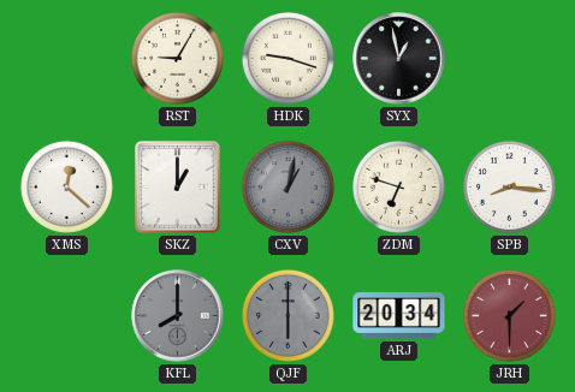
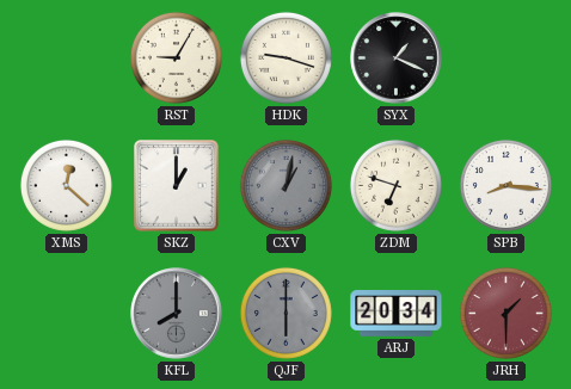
SYX: 12:58 -> 1:19
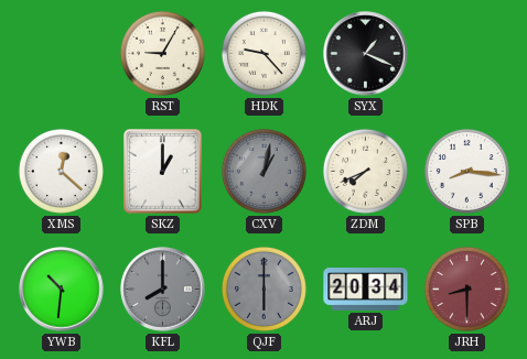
HDK: 9:18 -> 9:23
ZDM: 6:48 -> 7:41
YWB: none -> 10:31
JRH: 1:30 -> 8:30
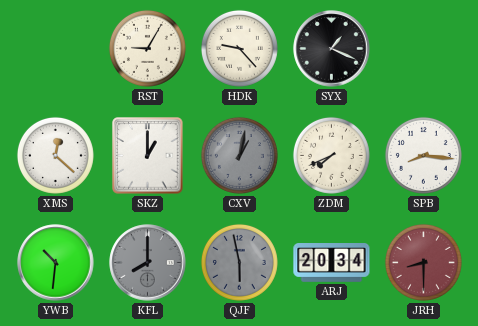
QJF: 6:00 -> 5:58
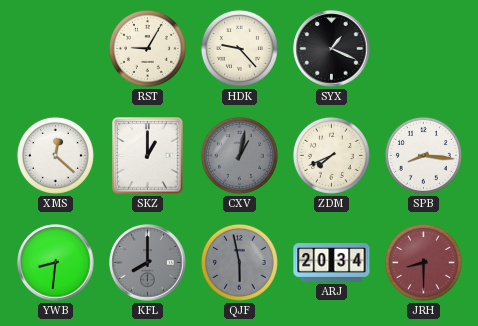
YWB: 10:31 -> 8:31
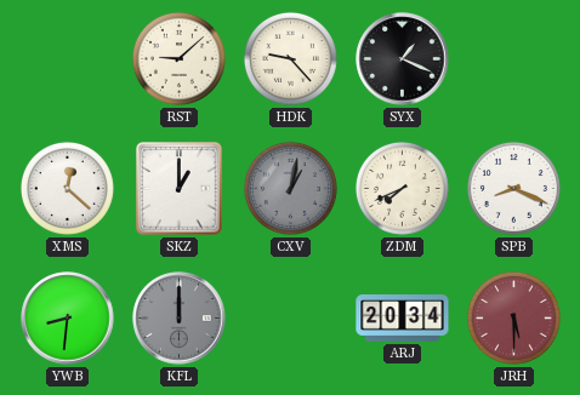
RST: 9:05 -> 9:08
SPB: 8:16 -> 8:19
KFL: 8:00 -> 12:00
QJF: 5:58 -> none
JRH: 8:30 -> 5:30
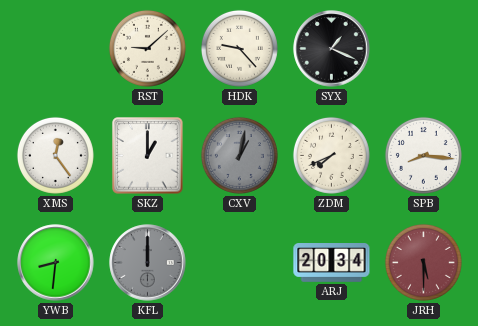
XMS: 12:22 -> 12:24
SPB: 8:19 -> 8:16
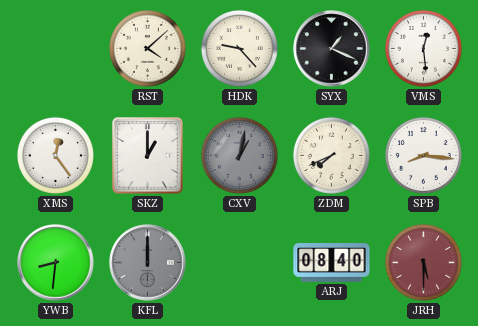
RST: 9:08 -> 4:08
VMS: none -> 12:29
ARJ: 20:34 -> 08:40
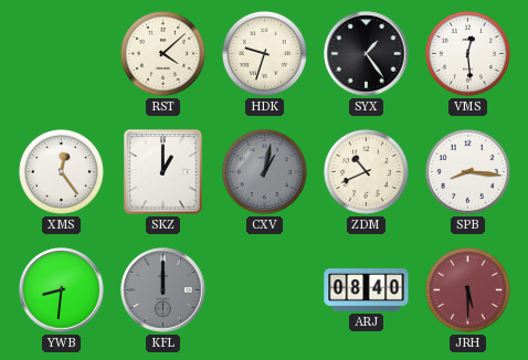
HDK: 9:23 -> 9:33
SYX: 1:19 -> 1:24
ZDM: 7:41 -> 10:41
